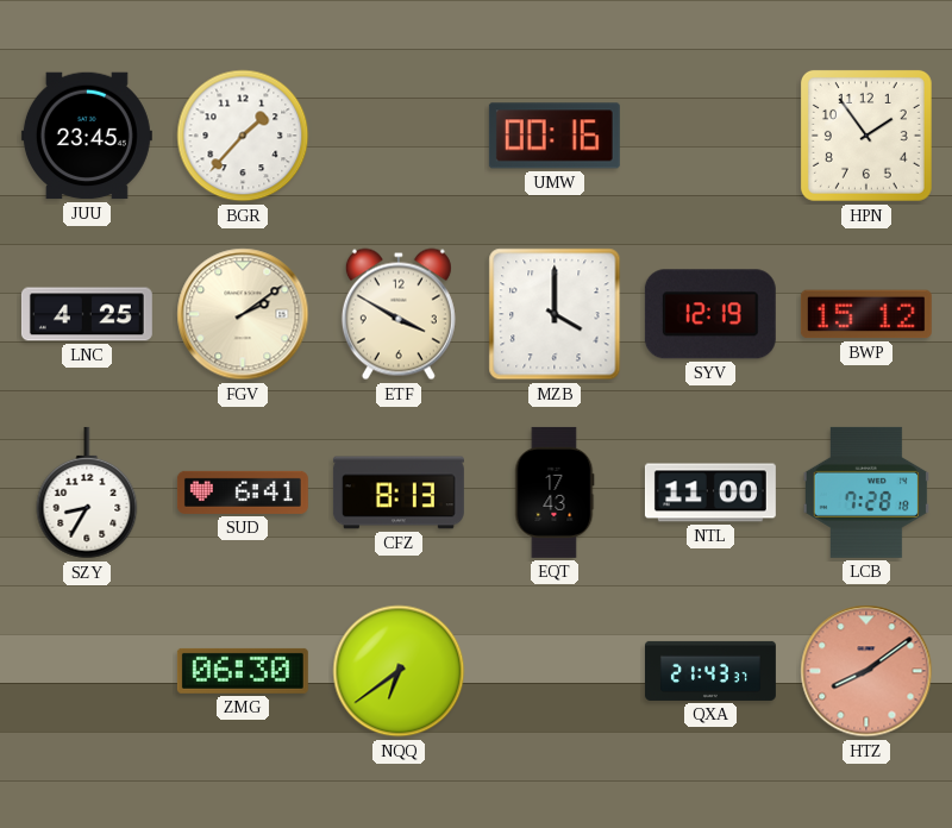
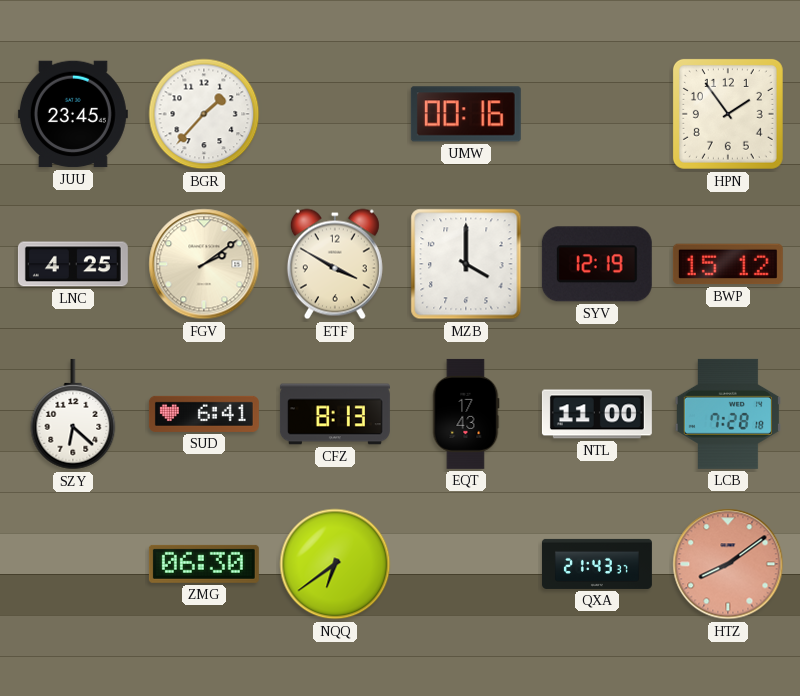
SZY: 8:35 -> 6:22
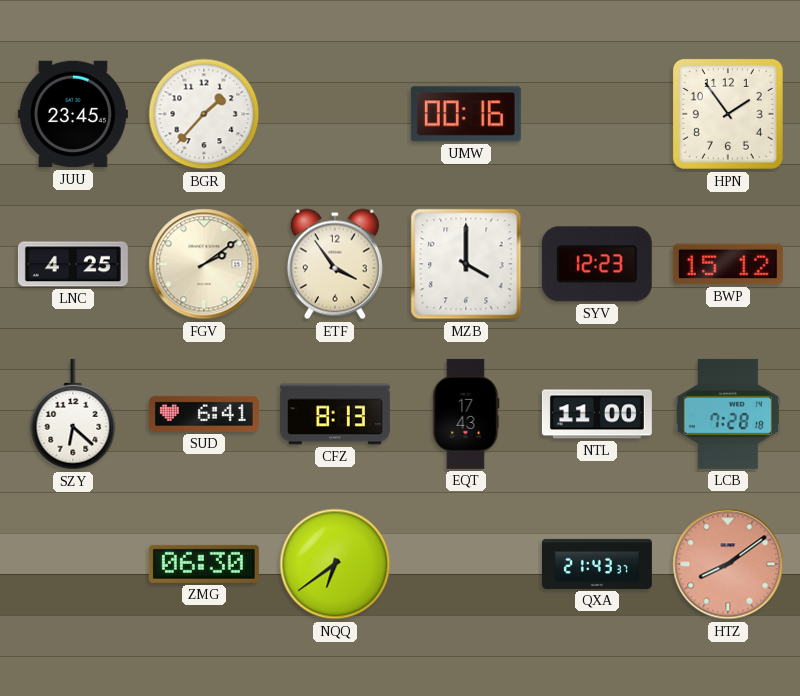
ETF: 3:50 -> 3:54
SYV: 12:19 -> 12:23
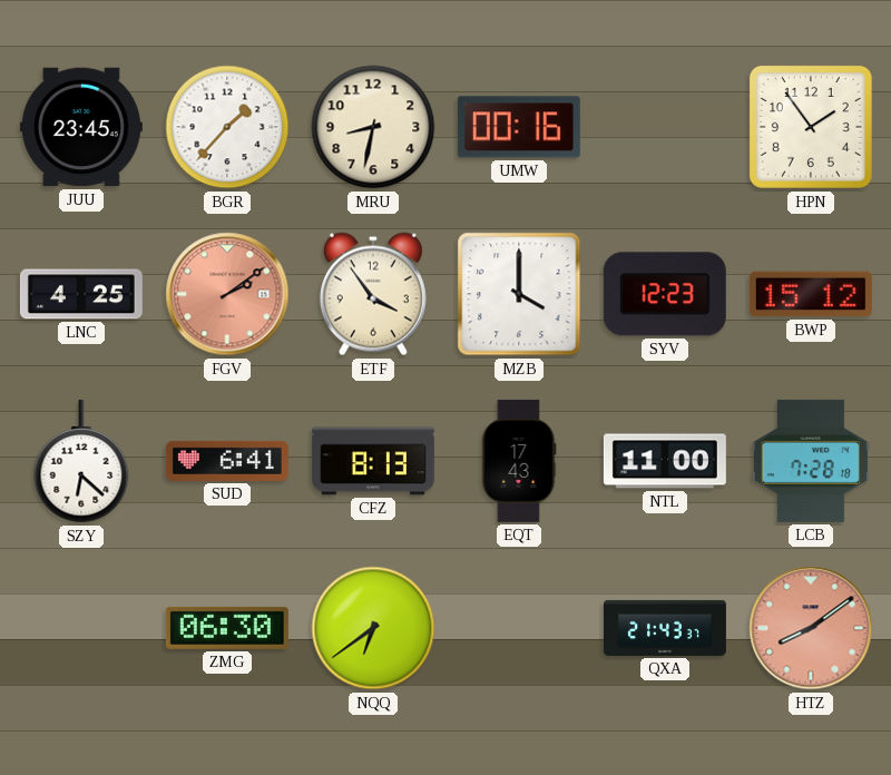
MRU: none -> 8:32
FGV dial: cream -> salmon
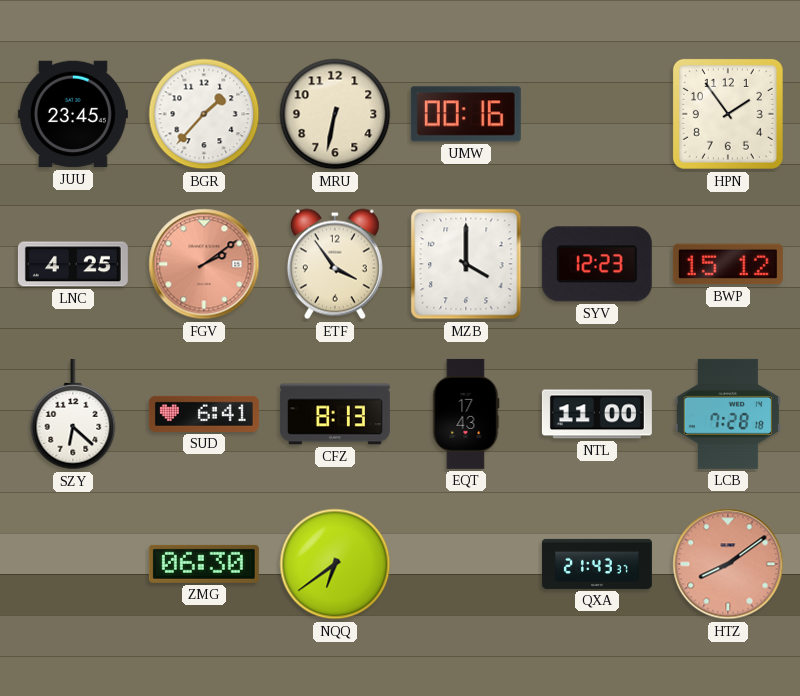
MRU: 8:32 -> 6:32
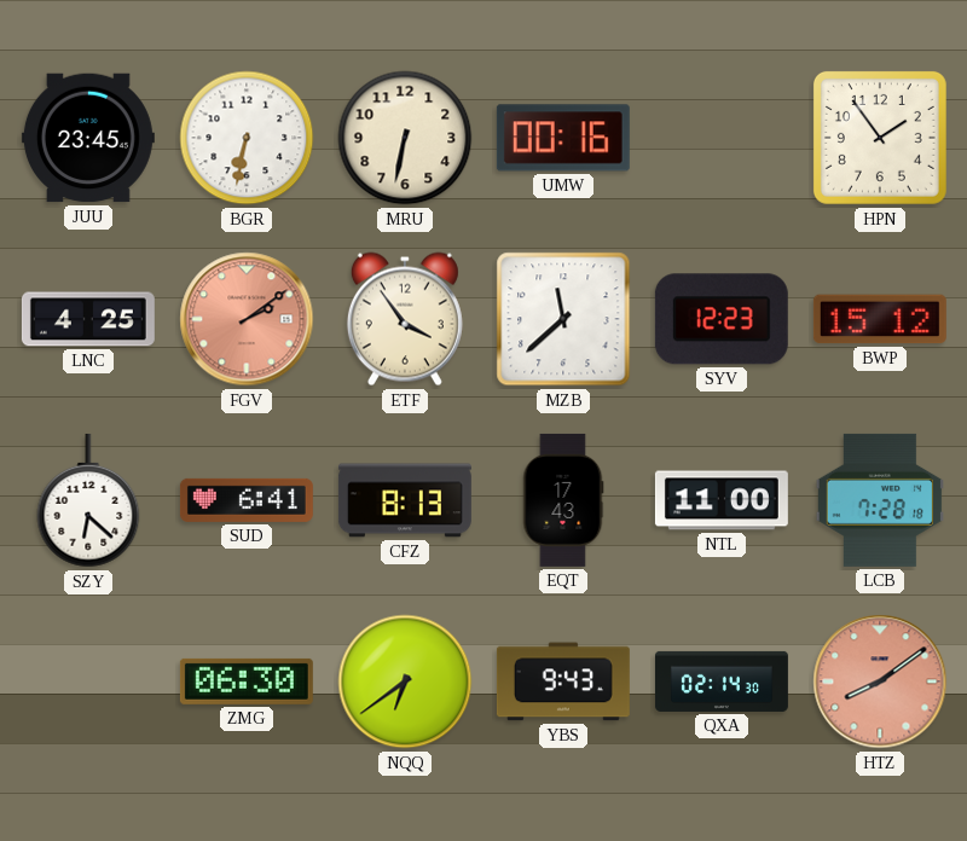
BGR: 1:37 -> 6:32
MZB: 4:00 -> 11:38
YBS: none -> 9:43
QXA: 21:43 -> 02:14
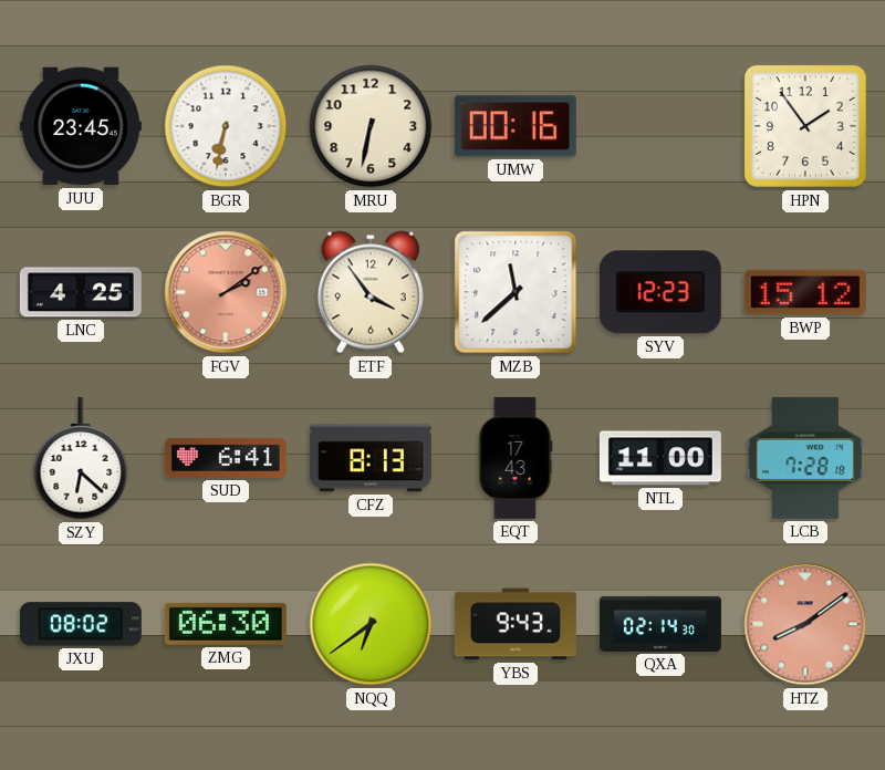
JXU: none -> 08:02
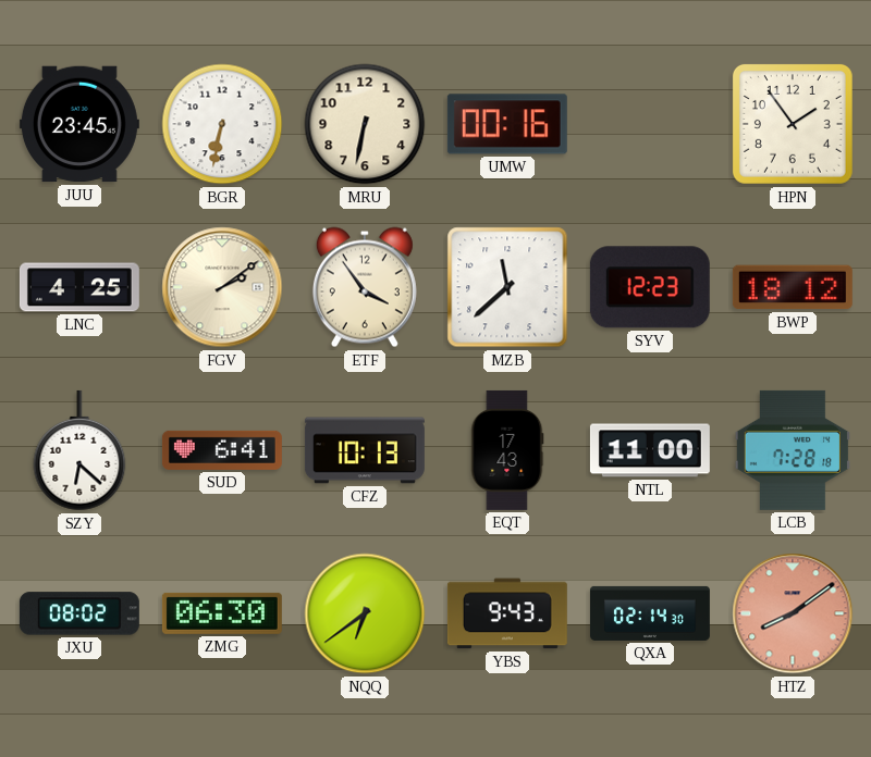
FGV dial: salmon -> cream
BWP: 15:12 -> 18:12
CFZ: 8:13 -> 10:13
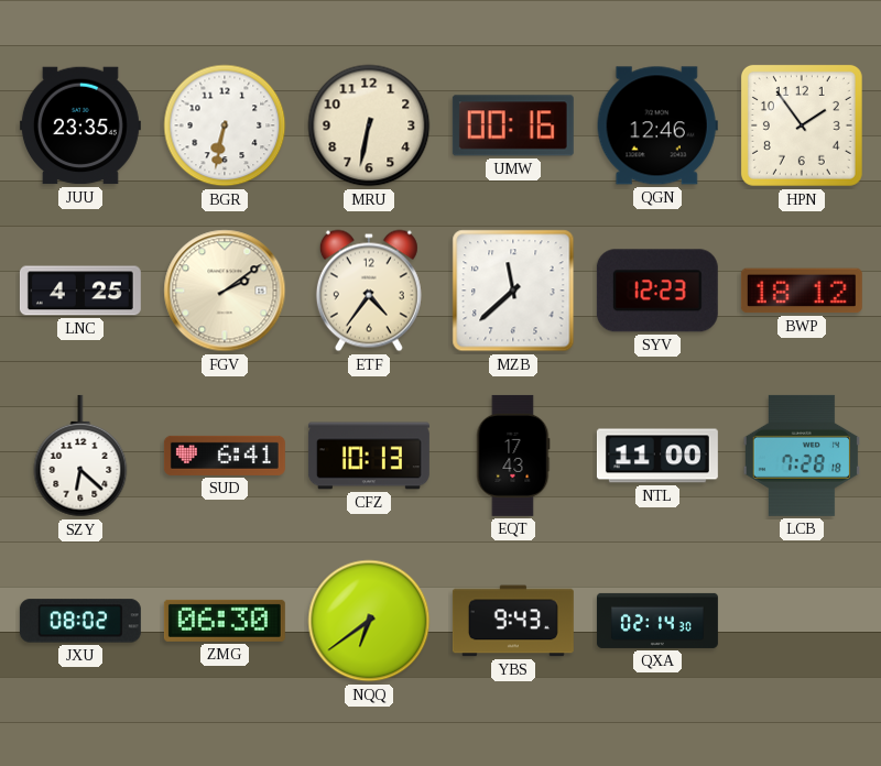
JUU: 23:45 -> 23:35
QGN: none -> 12:46
ETF: 3:54 -> 4:36
HTZ: 8:09 -> none
